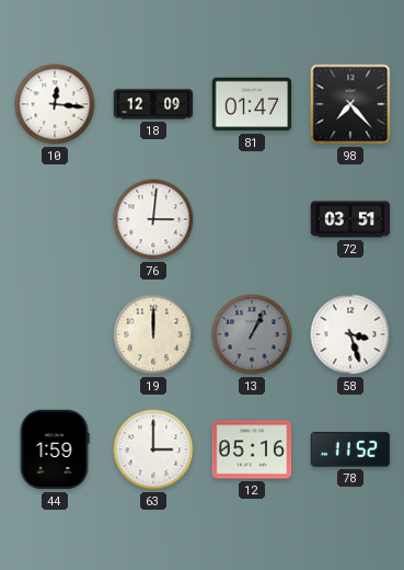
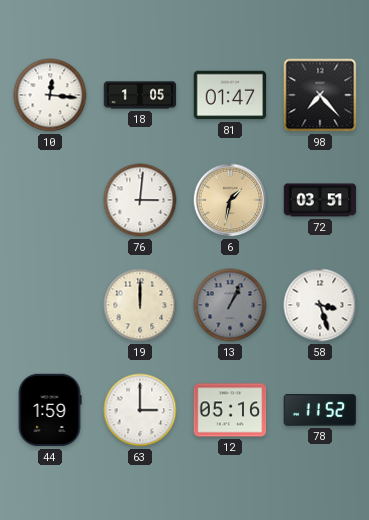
18: 12:09 -> 1:05
6: none -> 1:32
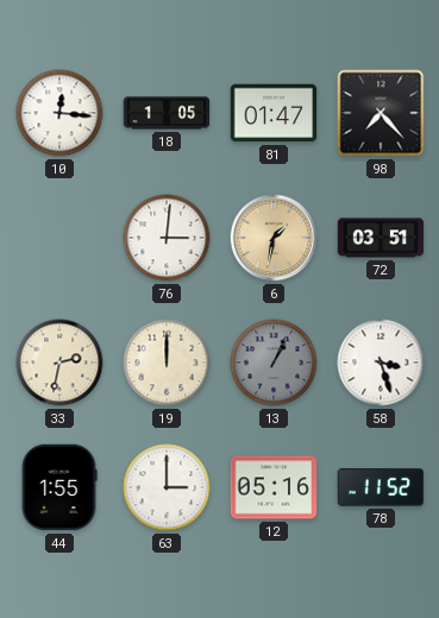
33: none -> 2:32
44: 1:59 -> 1:55
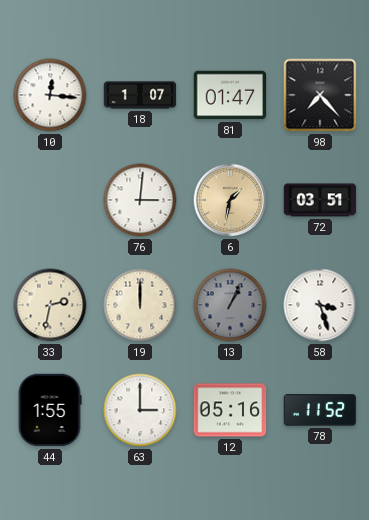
18: 1:05 -> 1:07
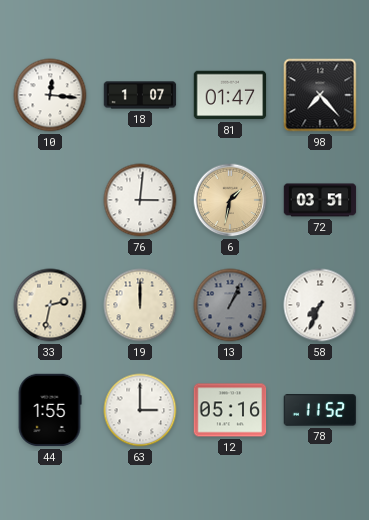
58: 3:27 -> 7:34
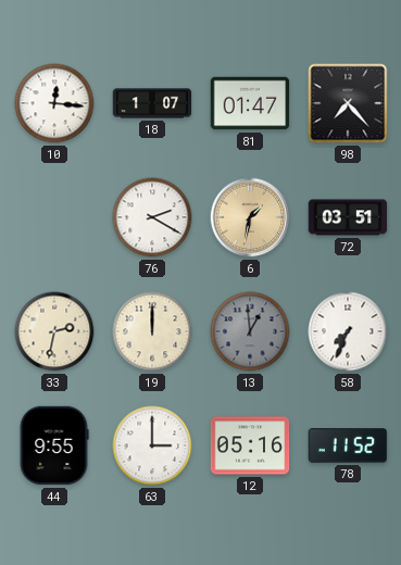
76: 3:01 -> 2:20
13: 1:04 -> 12:59
44: 1:55 -> 9:55
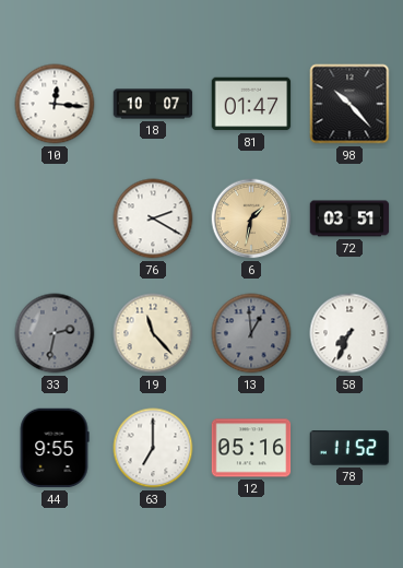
18: 1:07 -> 10:07
98: 7:23 -> 10:23
33 dial: cream -> grey
19: 12:00 -> 11:23
63: 3:00 -> 7:00
